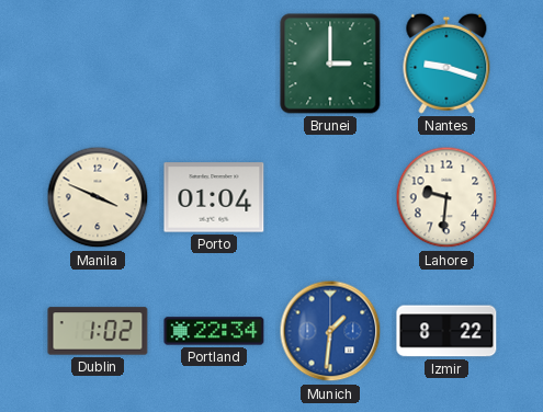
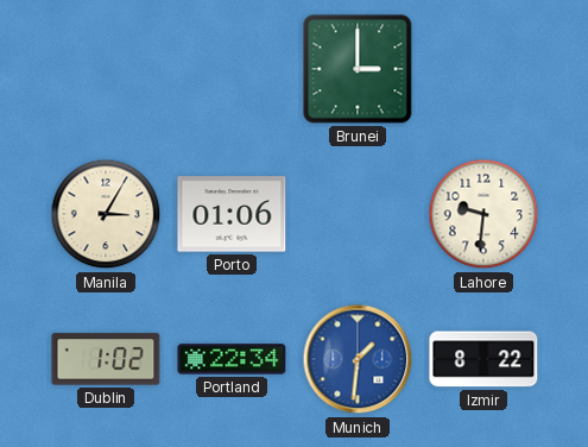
Nantes: 9:18 -> none
Manila: 3:49 -> 3:05
Porto: 01:04 -> 01:06
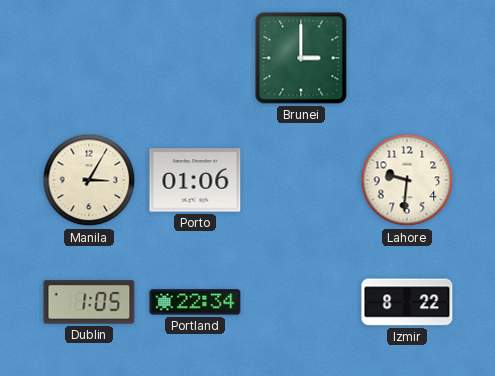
Dublin: 1:02 -> 1:05
Munich: 1:31 -> none
